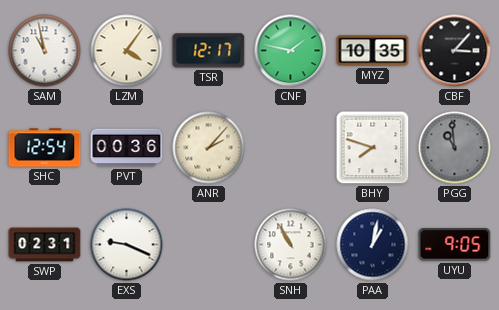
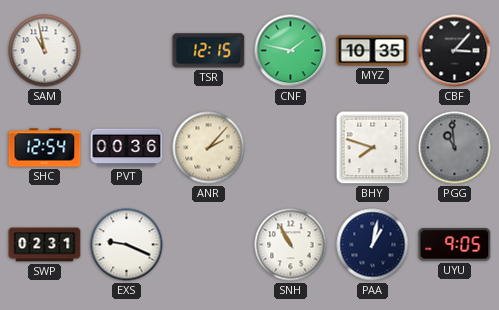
LZM: 4:06 -> none
TSR: 12:17 -> 12:15
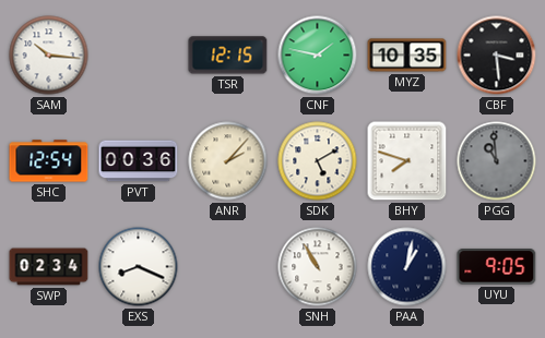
SAM: 10:58 -> 10:16
CBF: 3:07 -> 3:29
SDK: none -> 5:10
SWP: 02:31 -> 02:34
EXS: 9:19 -> 8:19
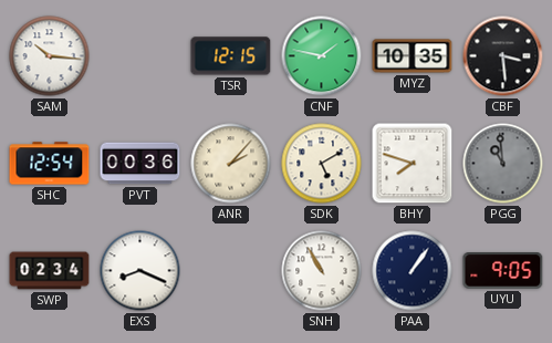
PAA: 1:02 -> 1:06
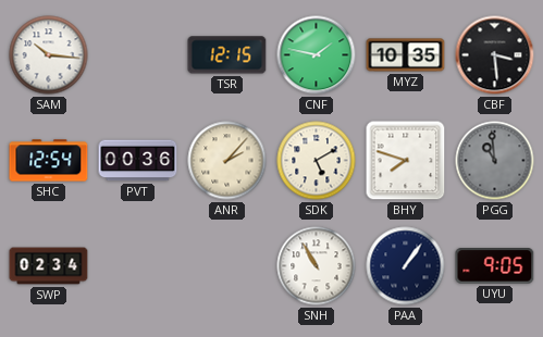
EXS: 8:19 -> none
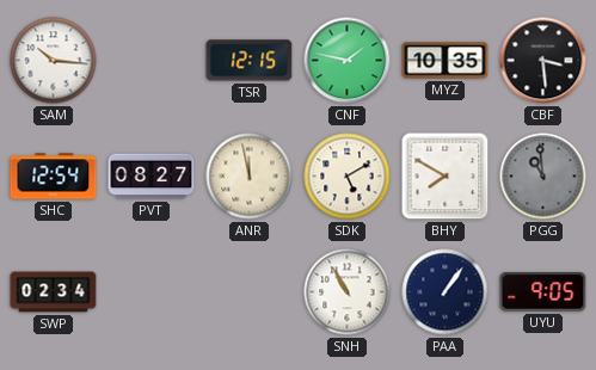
PVT: 00:36 -> 08:27
ANR: 2:07 -> 11:58
BHY: 7:48 -> 7:50
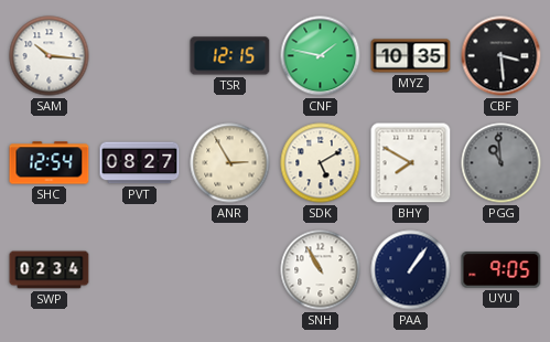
ANR: 11:58 -> 2:55
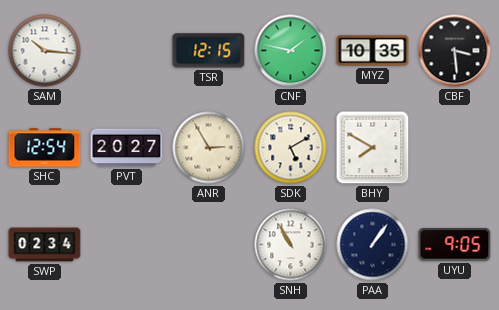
PVT: 08:27 -> 20:27
PGG: 10:59 -> none
